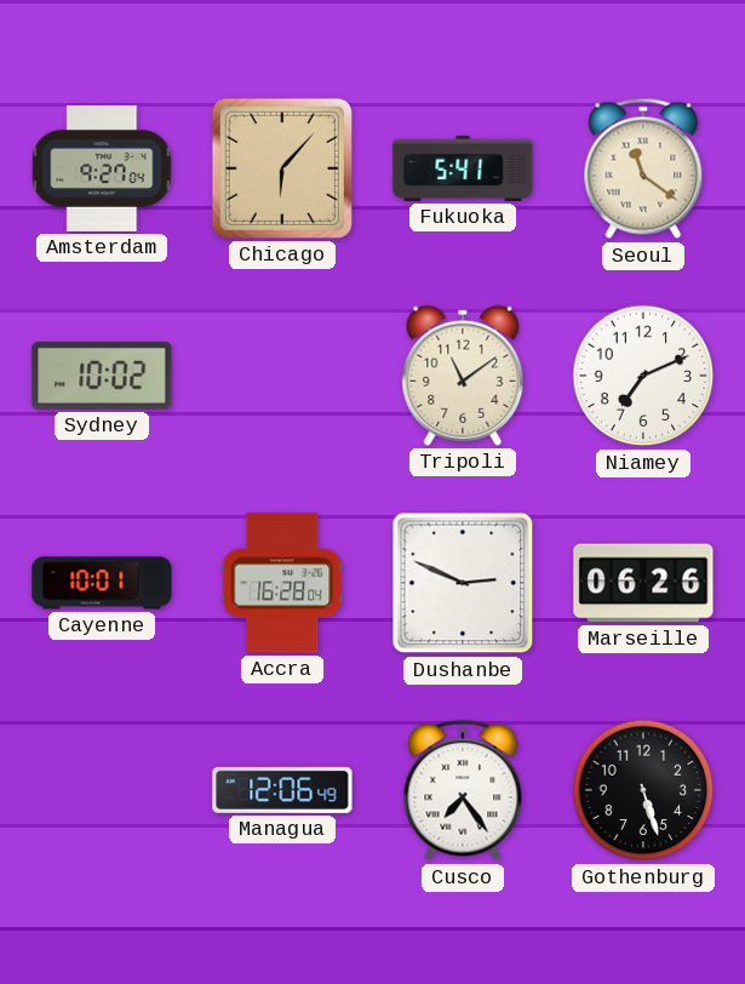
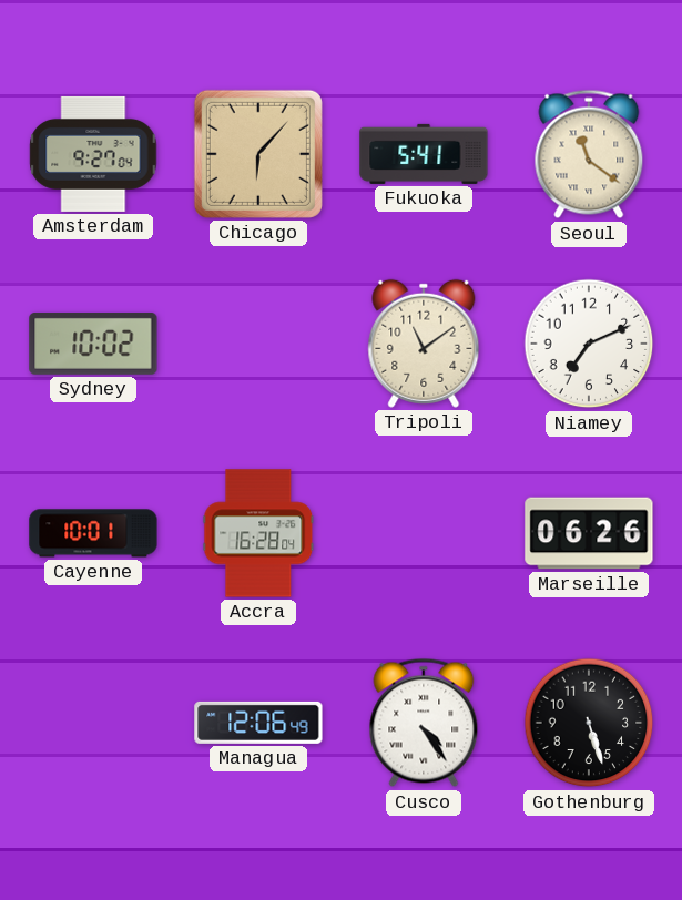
Dushanbe: 2:49 -> none
Cusco: 7:24 -> 4:24
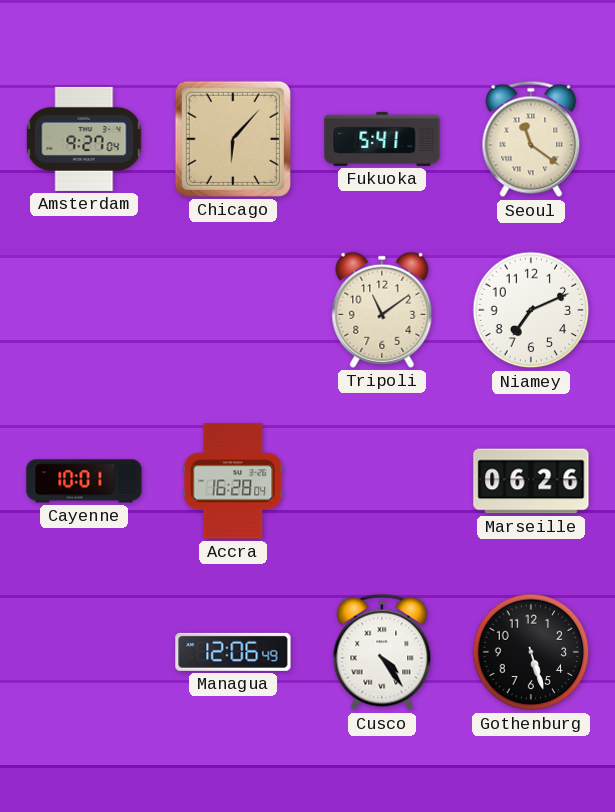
Sydney: 10:02 -> none
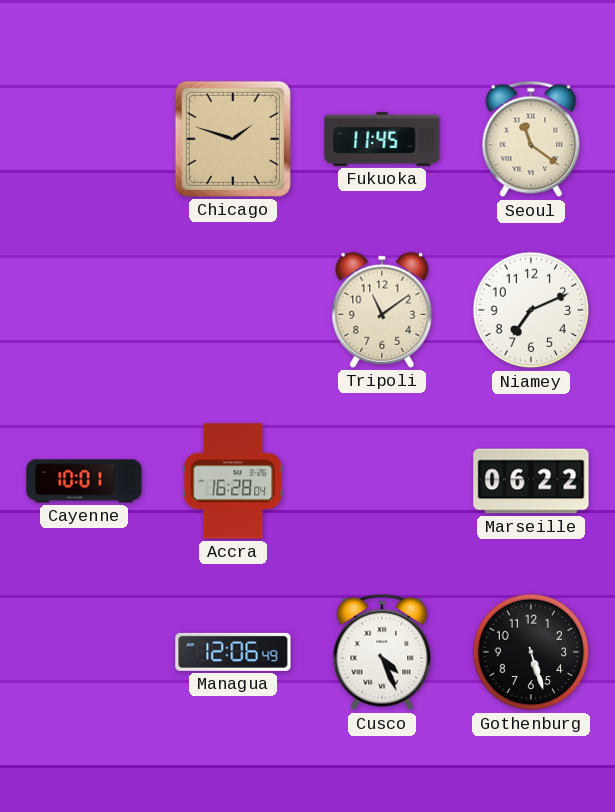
Amsterdam: 9:27 -> none
Chicago: 6:07 -> 1:48
Fukuoka: 5:41 -> 11:45
Marseille: 06:26 -> 06:22
Cusco: 4:24 -> 4:26
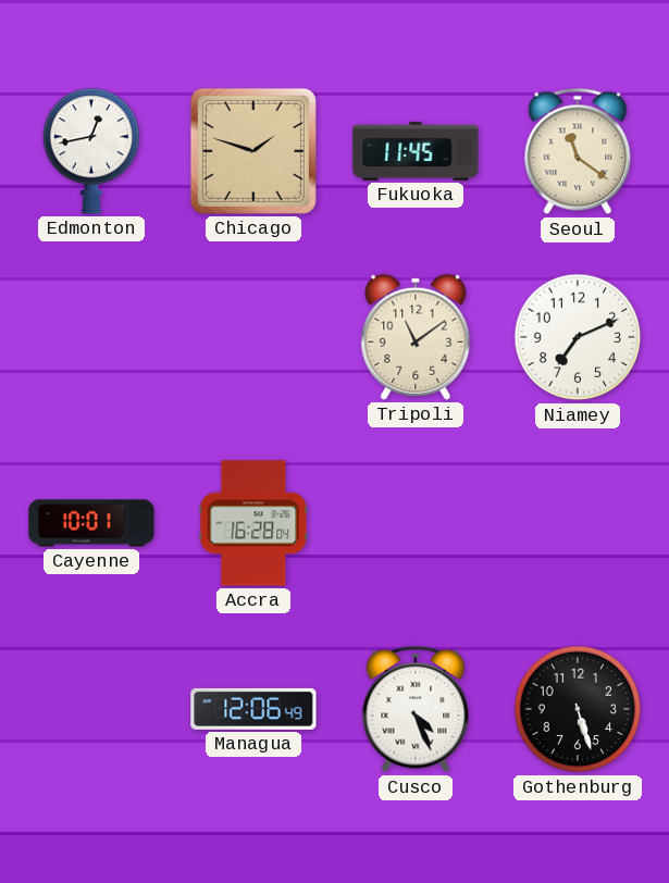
Edmonton: none -> 12:43
Marseille: 06:22 -> none
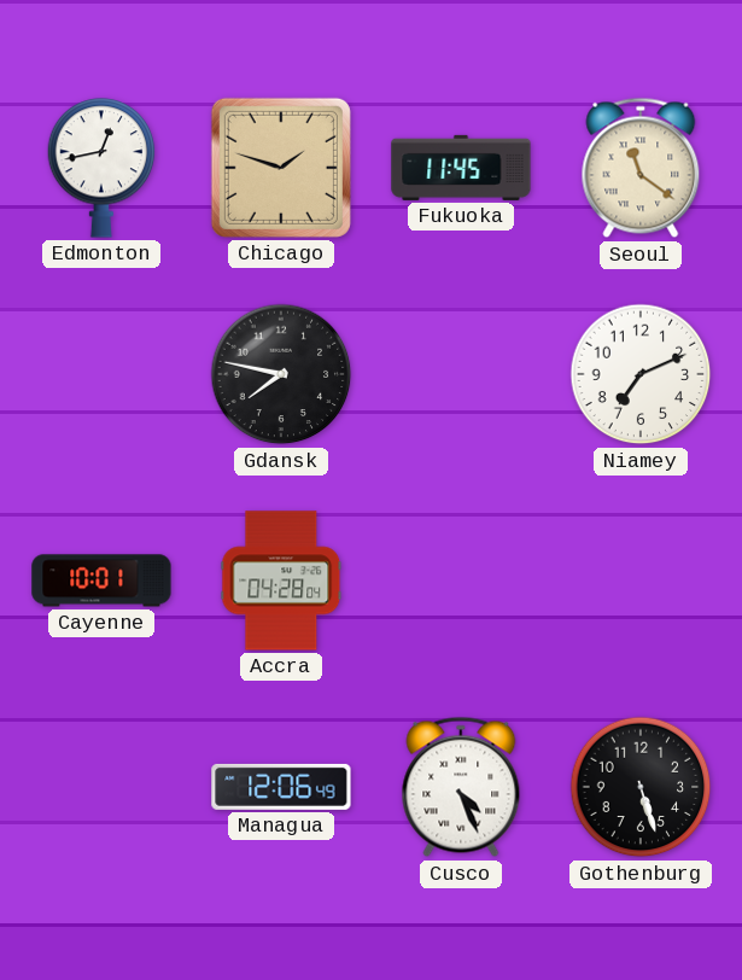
Gdansk: none -> 7:47
Tripoli: 11:09 -> none
Accra: 16:28 -> 04:28
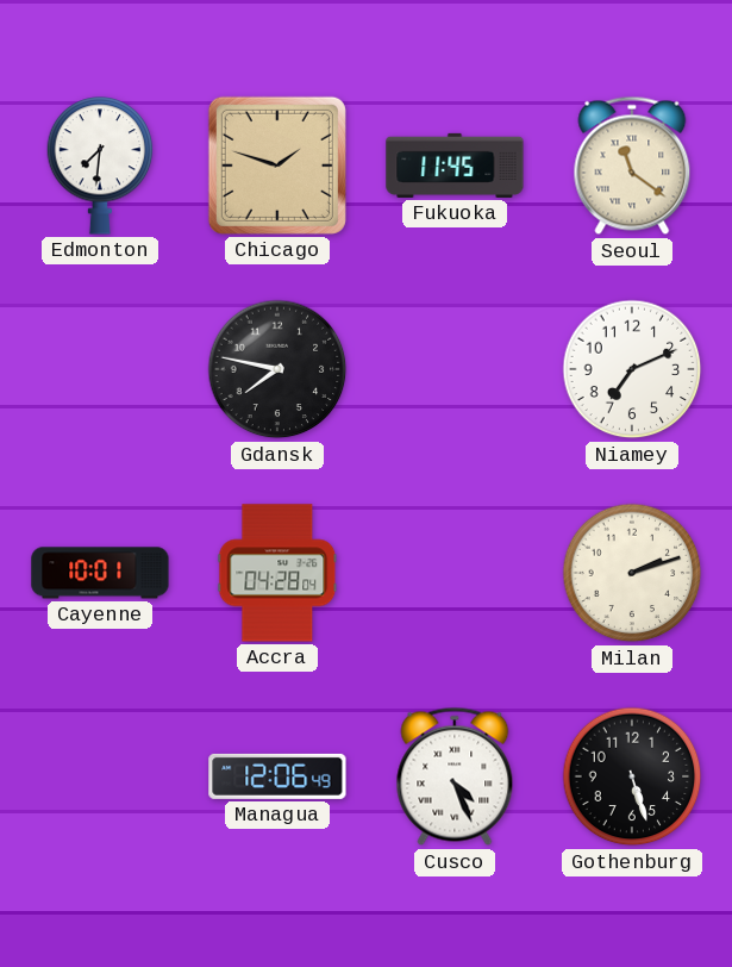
Edmonton: 12:43 -> 7:31
Milan: none -> 2:12
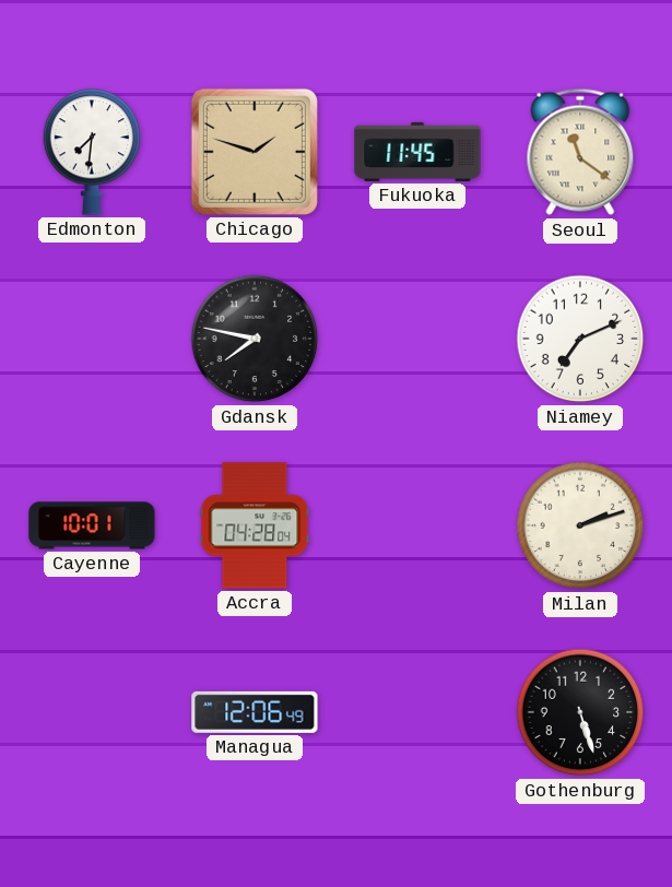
Cusco: 4:26 -> none
